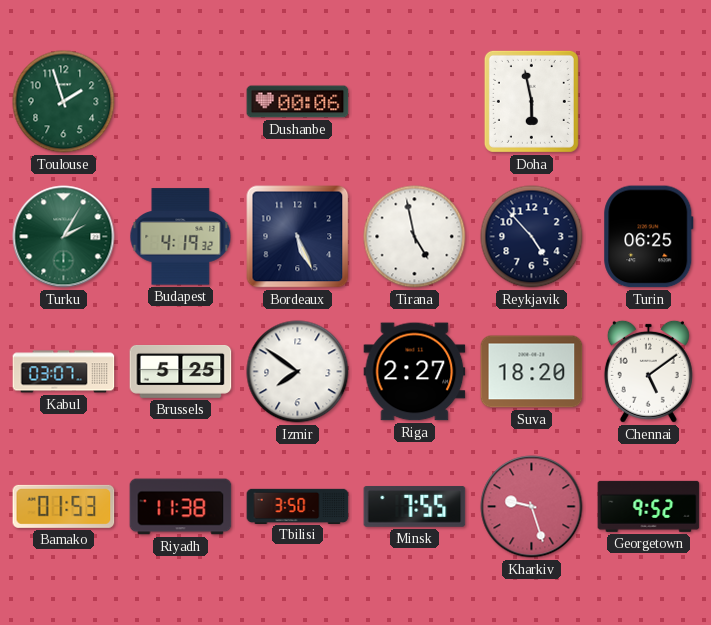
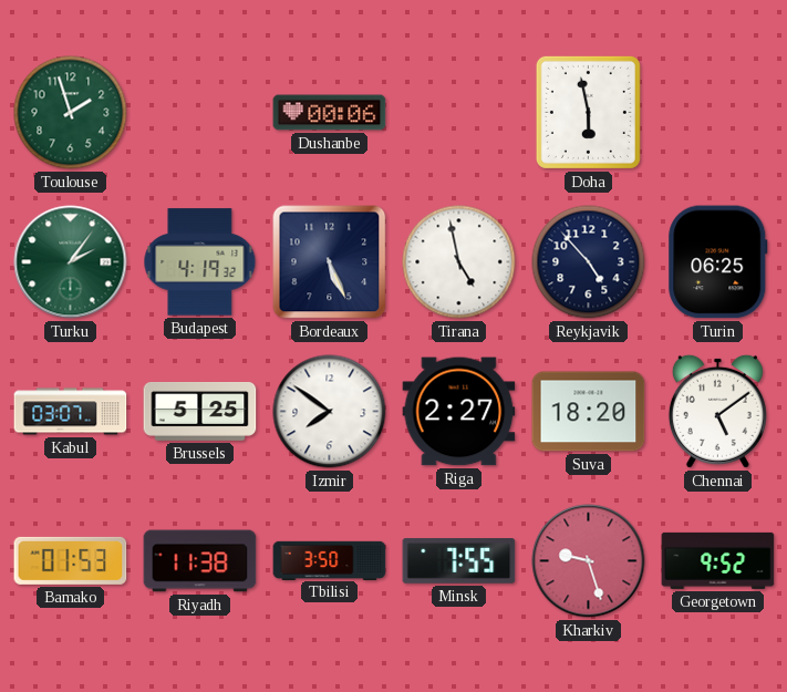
Turku: 2:05 -> 2:06
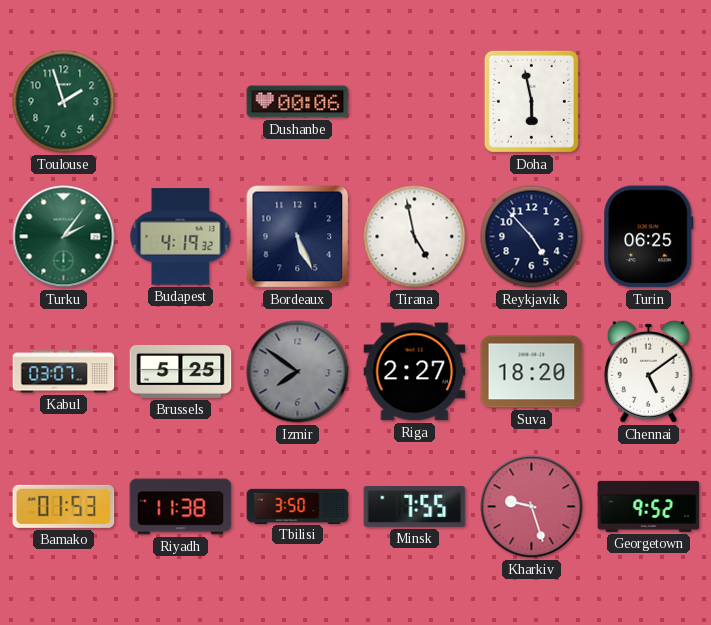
Izmir dial: white -> grey
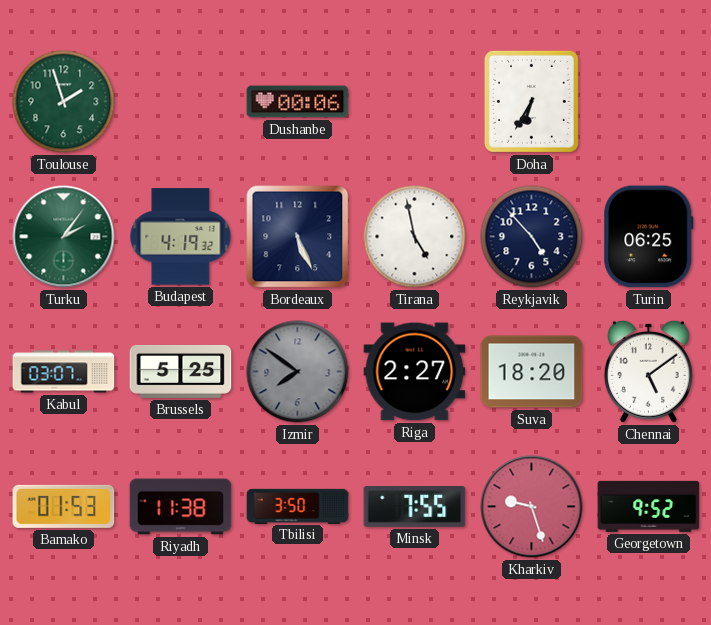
Doha: 5:58 -> 6:35
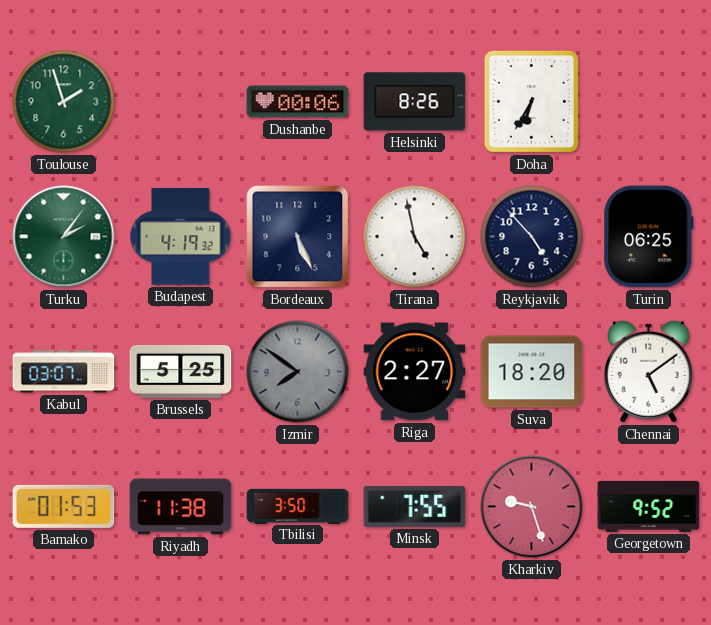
Helsinki: none -> 8:26
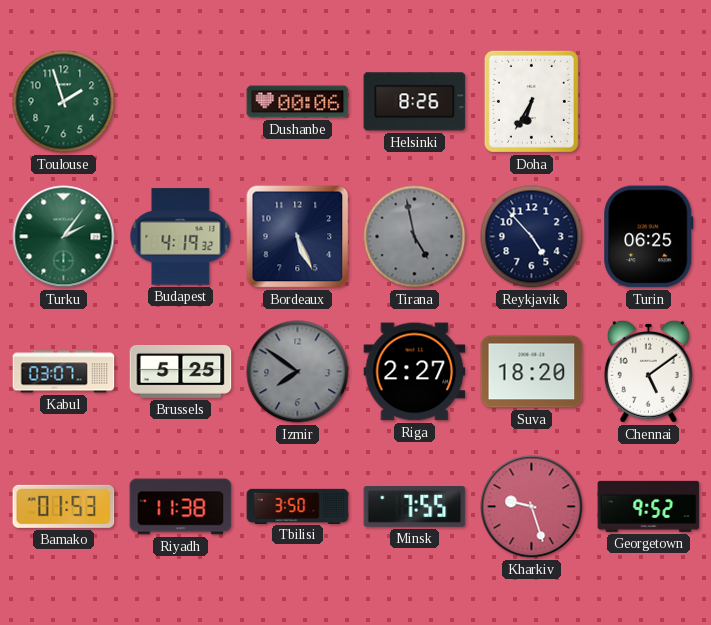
Tirana dial: white -> grey
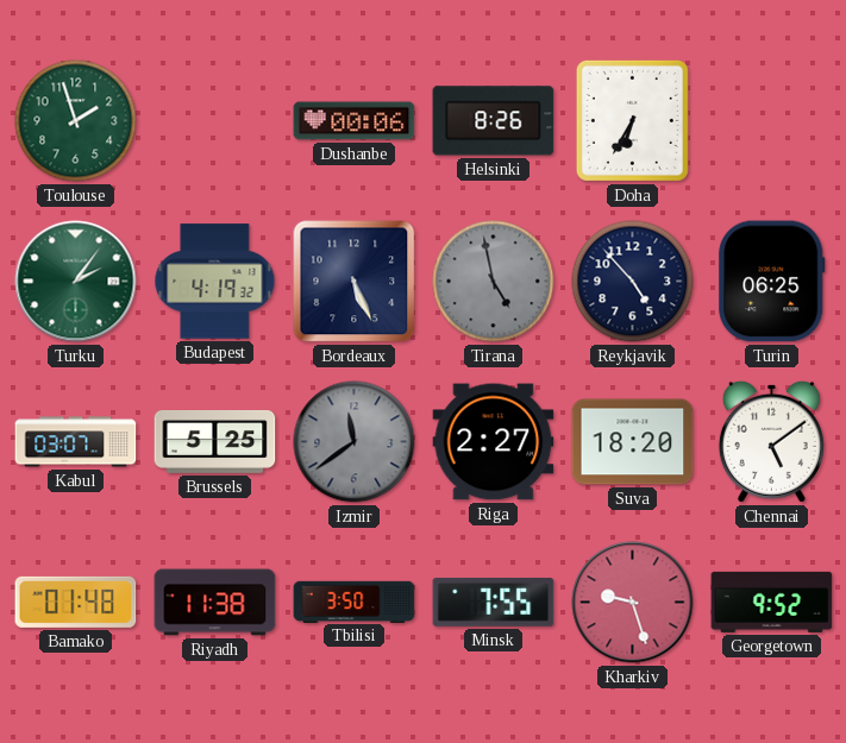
Izmir: 7:51 -> 11:39
Bamako: 01:53 -> 01:48
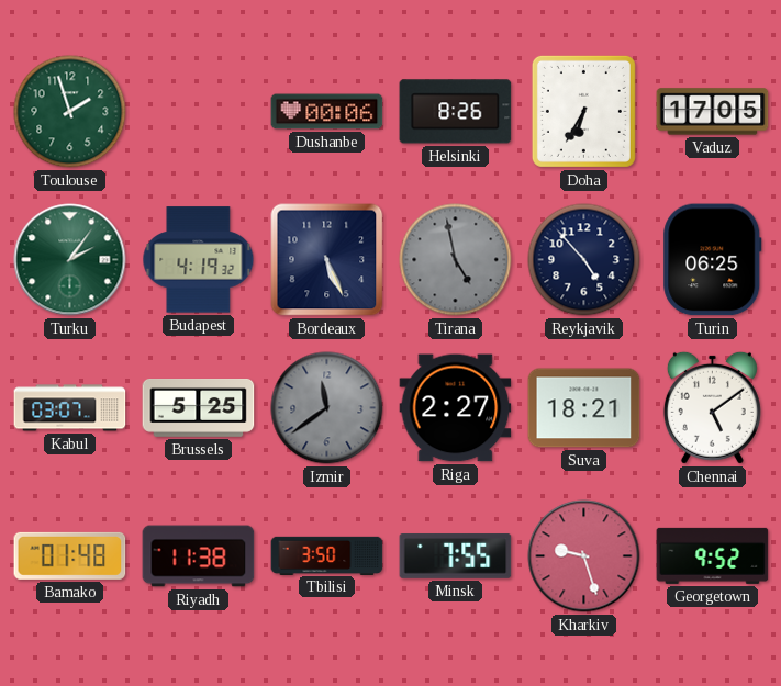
Vaduz: none -> 17:05
Suva: 18:20 -> 18:21
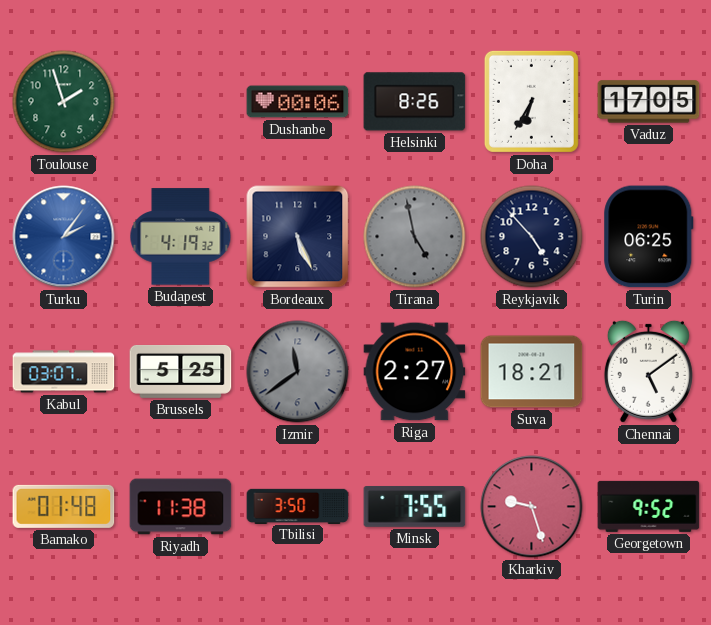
Turku dial: green -> blue
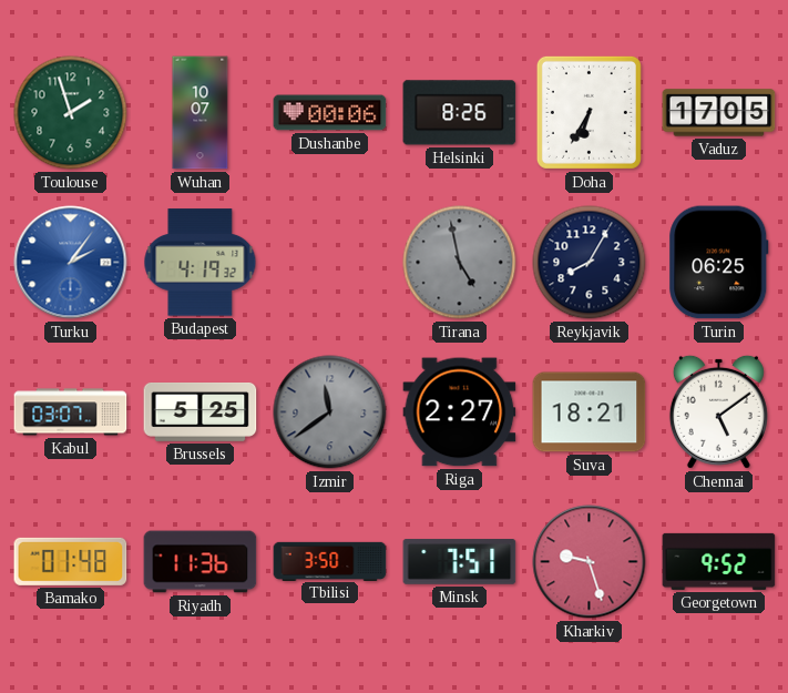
Wuhan: none -> 10:07
Bordeaux: 5:26 -> none
Reykjavik: 4:53 -> 8:05
Riyadh: 11:38 -> 11:36
Minsk: 7:55 -> 7:51
